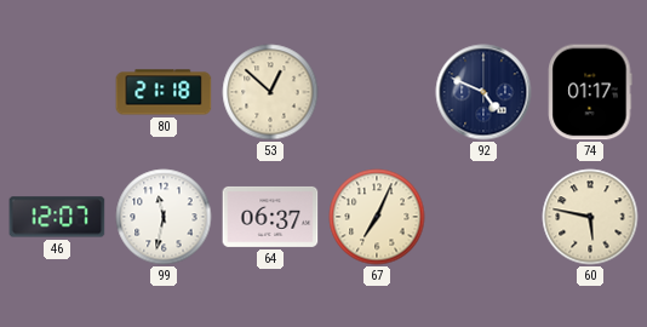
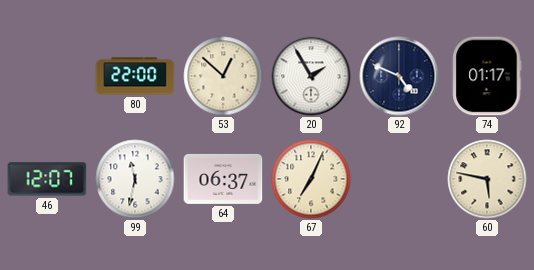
80: 21:18 -> 22:00
20: none -> 1:55
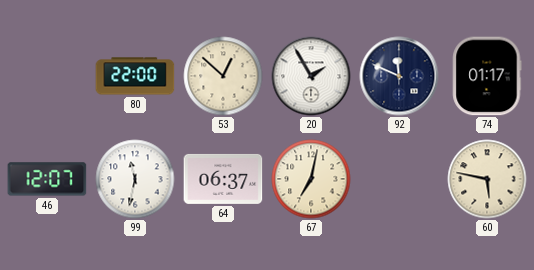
92: 4:49 -> 11:49
67: 7:04 -> 7:02
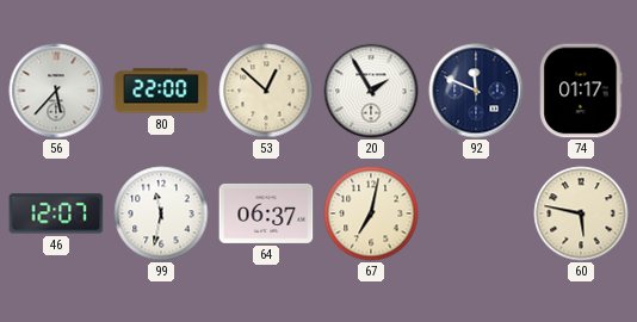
56: none -> 5:37
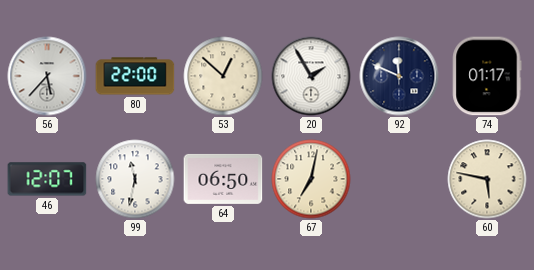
64: 06:37 -> 06:50
